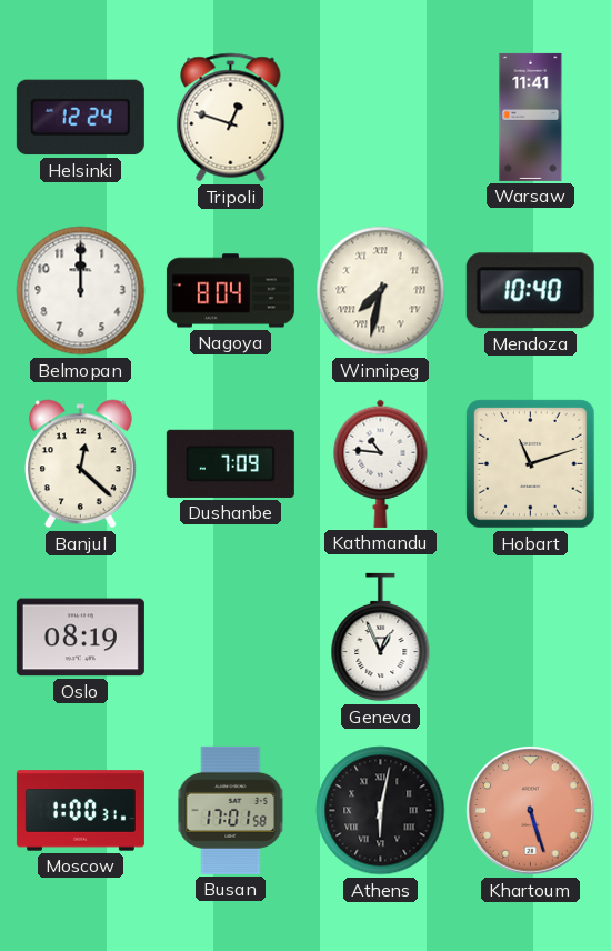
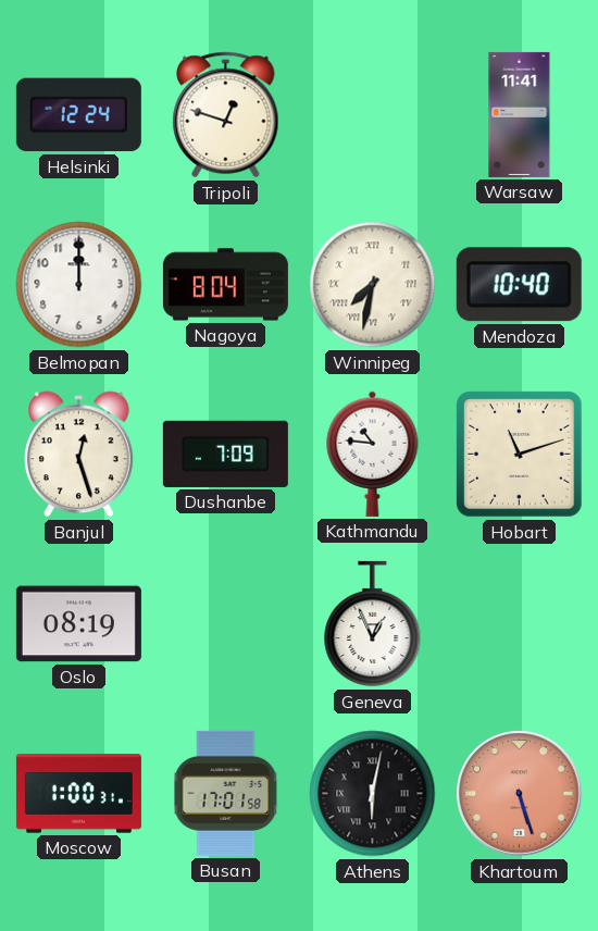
Banjul: 12:22 -> 12:27
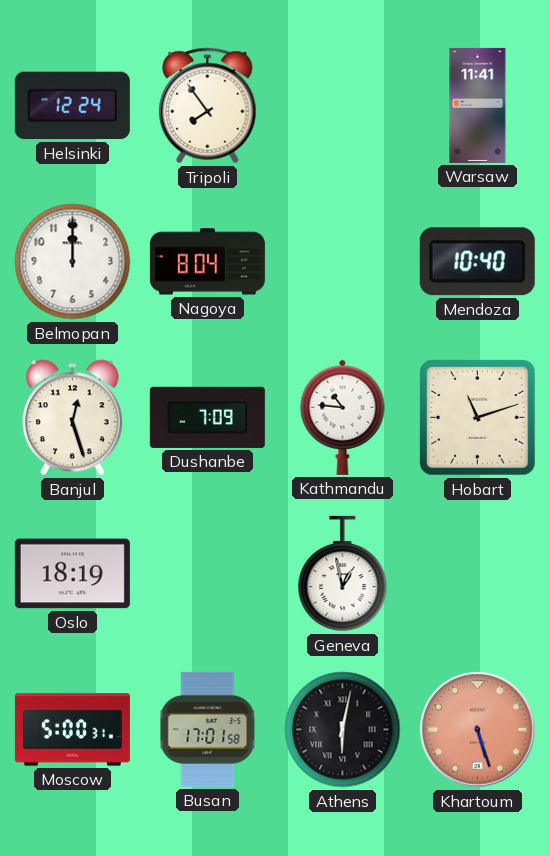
Tripoli: 12:48 -> 7:54
Winnipeg: 7:32 -> none
Oslo: 08:19 -> 18:19
Geneva: 12:56 -> 12:58
Moscow: 1:00 -> 5:00
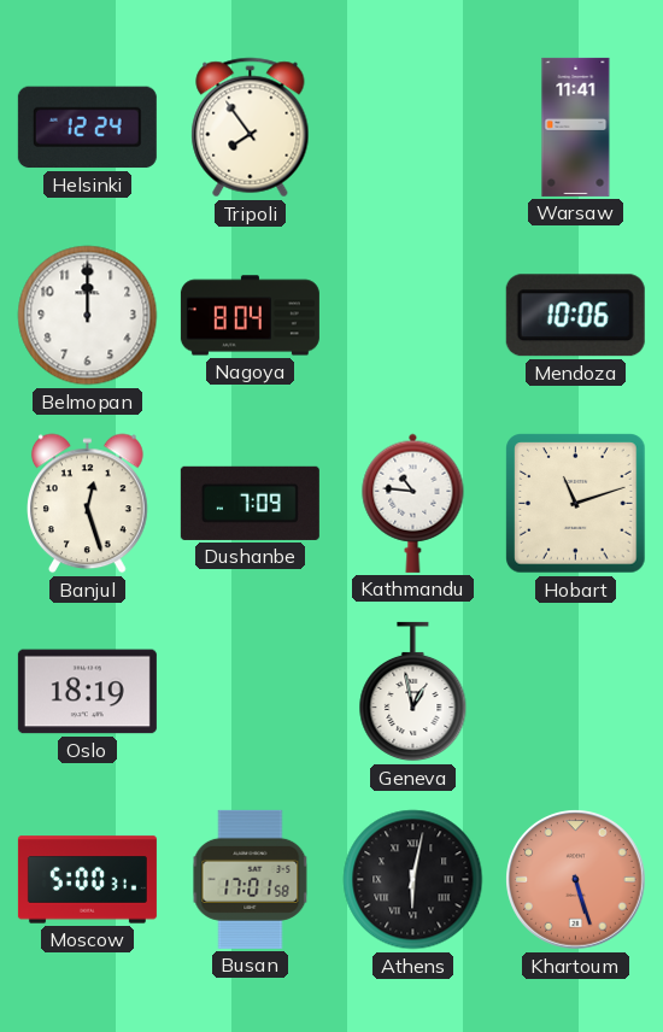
Mendoza: 10:40 -> 10:06
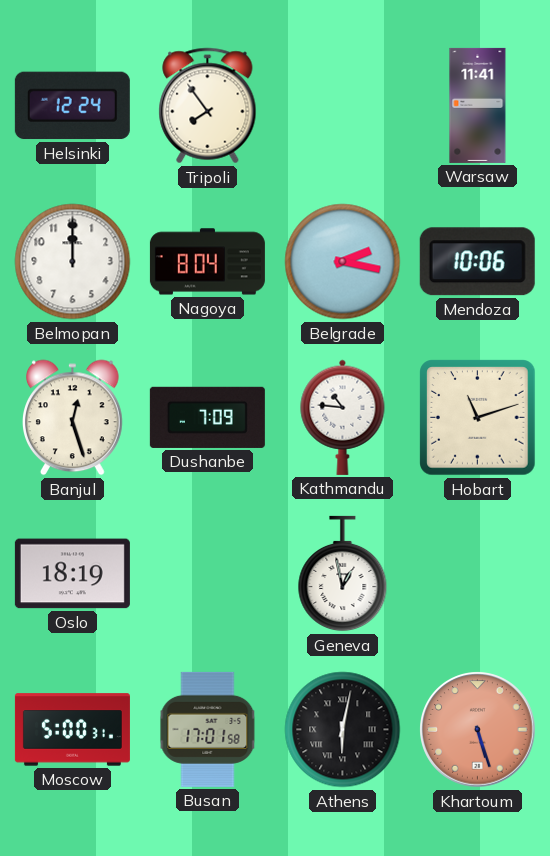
Belgrade: none -> 2:17
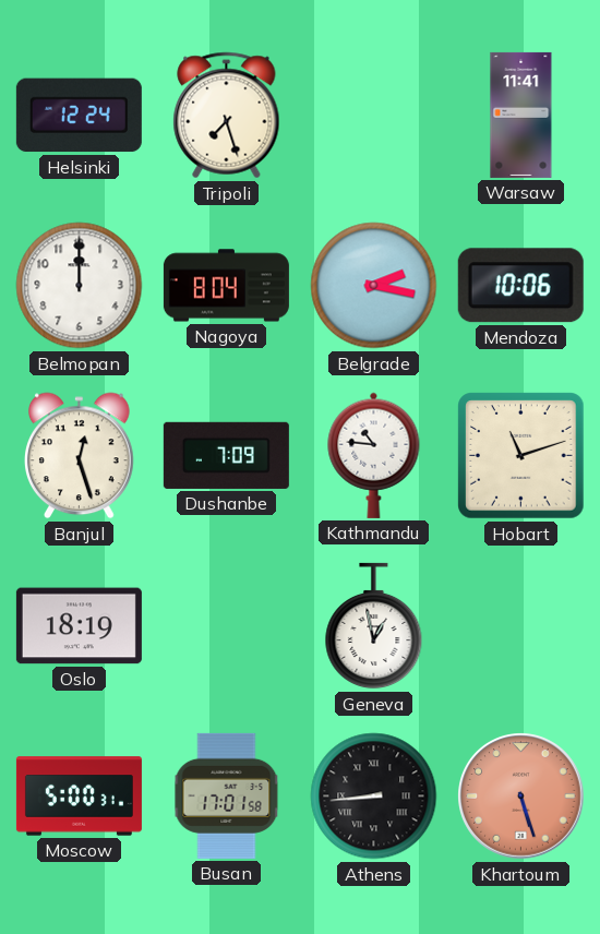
Tripoli: 7:54 -> 7:27
Athens: 6:02 -> 8:44
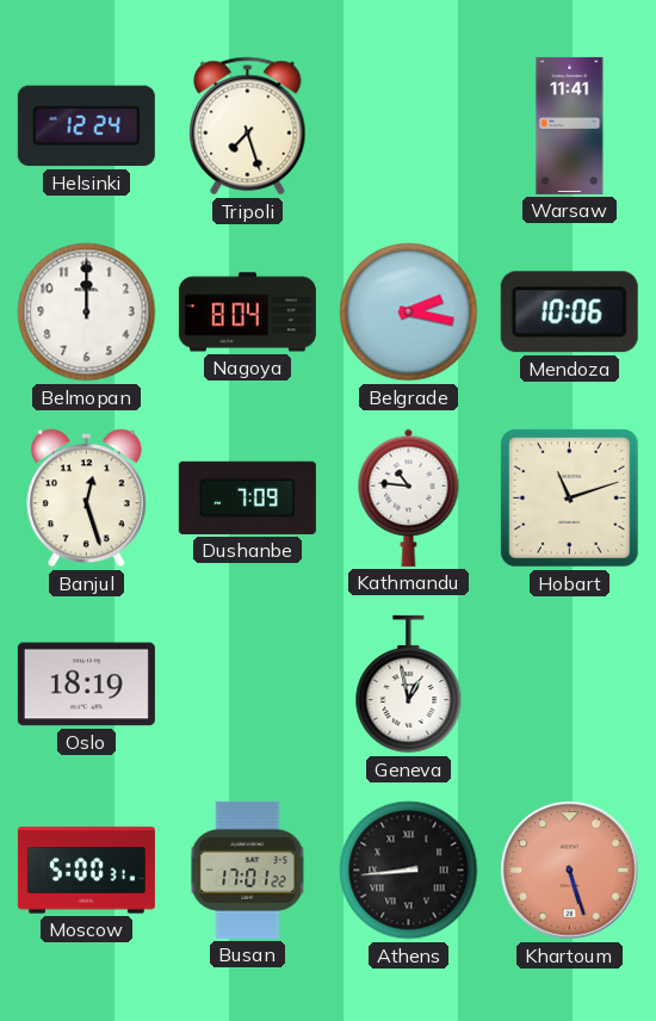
Busan: 17:01:58 -> 17:01:22
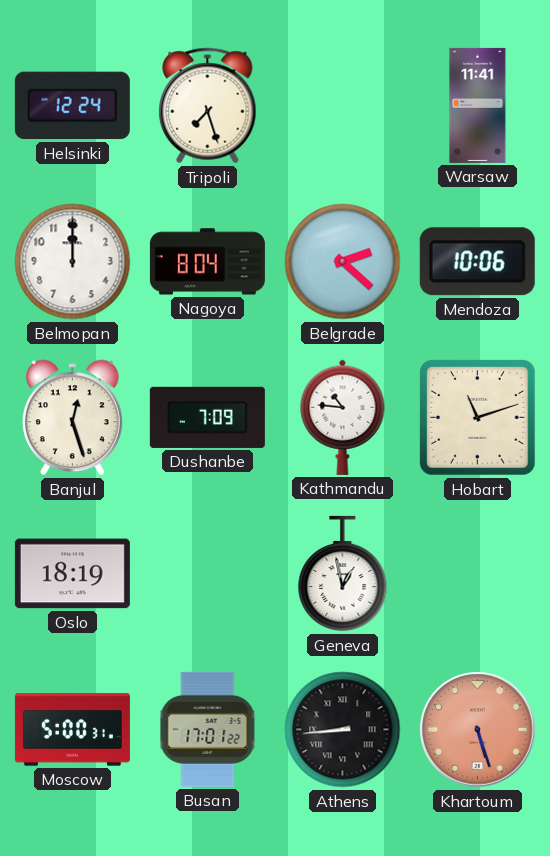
Belgrade: 2:17 -> 2:22
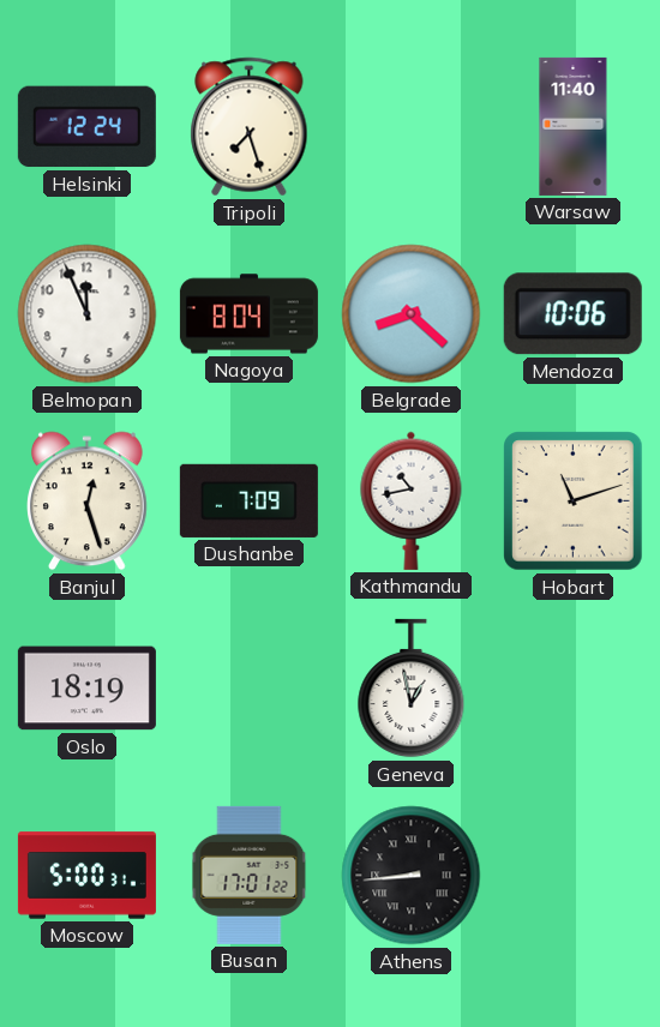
Warsaw: 11:41 -> 11:40
Belmopan: 12:00 -> 11:56
Belgrade: 2:22 -> 8:22
Kathmandu: 10:46 -> 10:43
Khartoum: 5:27 -> none
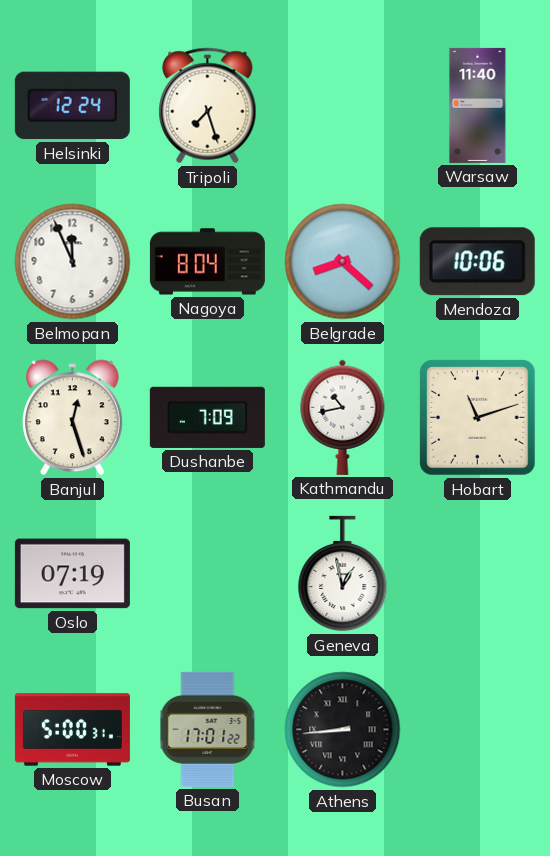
Oslo: 18:19 -> 07:19
